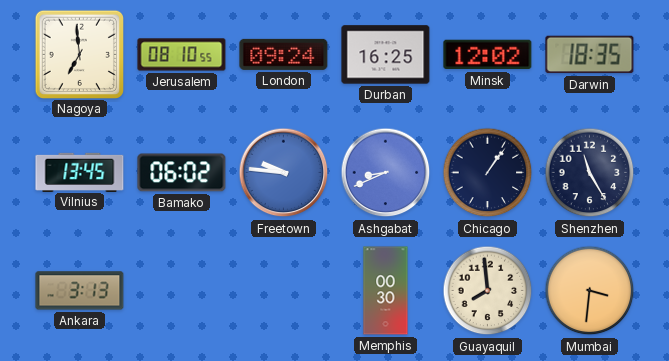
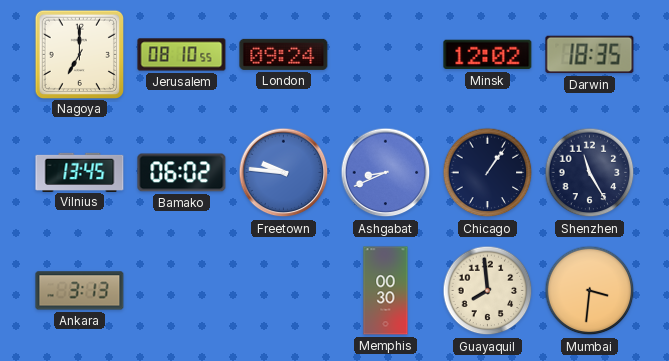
Nagoya: 6:59 -> 7:00
Durban: 16:25 -> none
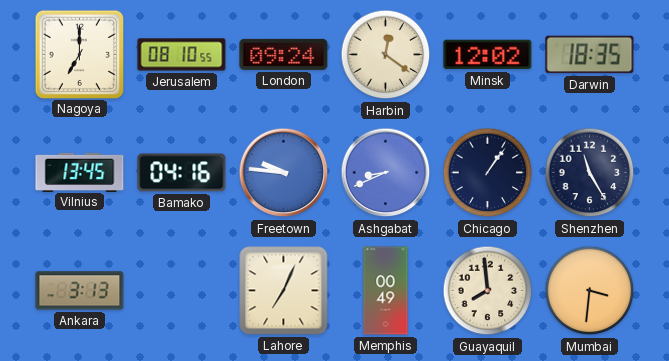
Harbin: none -> 12:21
Bamako: 06:02 -> 04:16
Lahore: none -> 7:04
Memphis: 00:30 -> 00:49
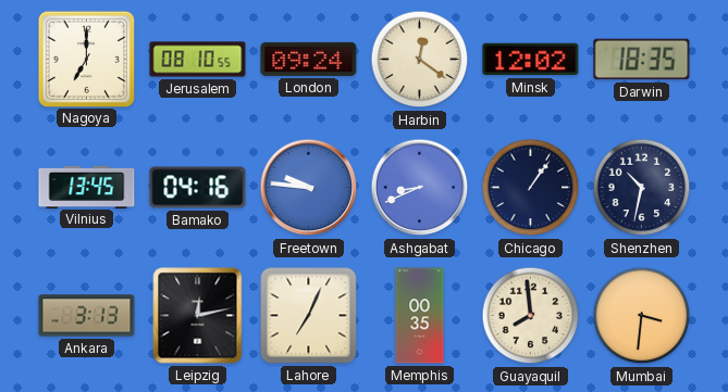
Shenzhen: 11:25 -> 10:32
Leipzig: none -> 12:13
Memphis: 00:49 -> 00:35
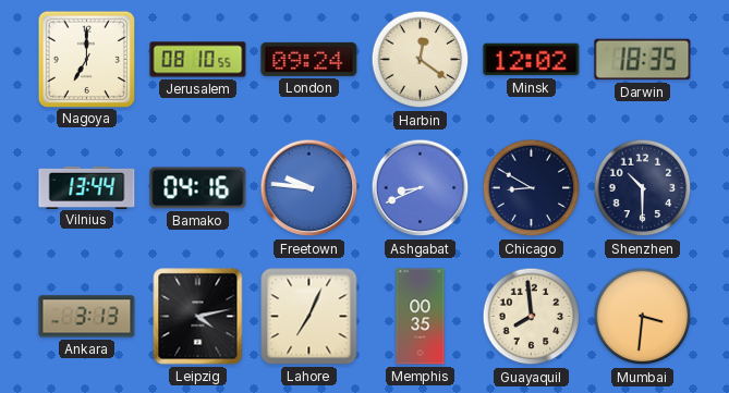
Vilnius: 13:45 -> 13:44
Chicago: 1:06 -> 8:50
Shenzhen: 10:32 -> 10:30
Leipzig: 12:13 -> 4:13
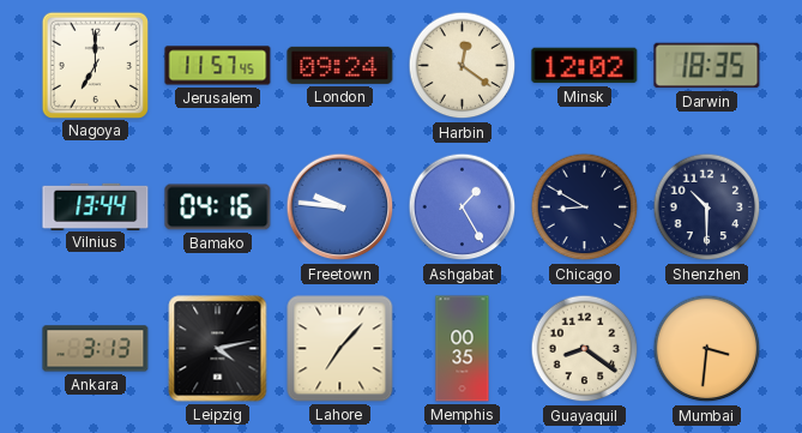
Jerusalem: 08:10 -> 11:57
Ashgabat: 8:41 -> 1:25
Lahore: 7:04 -> 7:07
Guayaquil: 7:59 -> 8:21
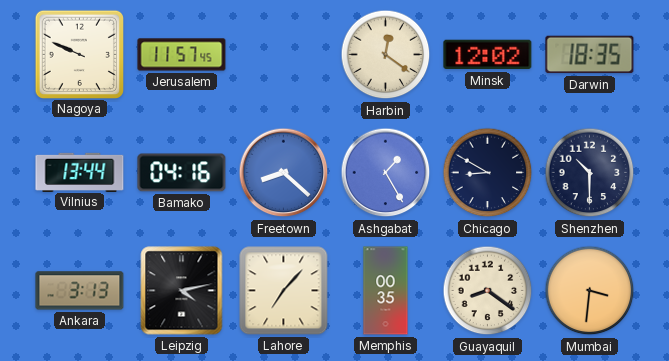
Nagoya: 7:00 -> 9:49
London: 09:24 -> none
Freetown: 9:46 -> 8:22
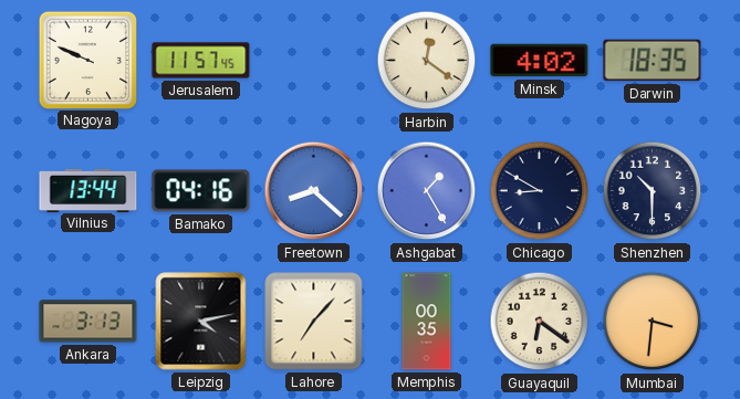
Minsk: 12:02 -> 4:02
Guayaquil: 8:21 -> 6:21
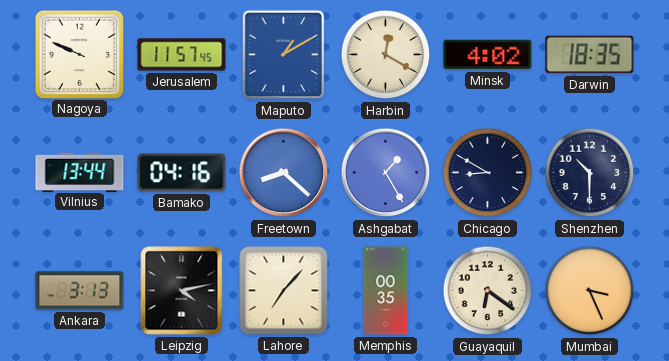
Maputo: none -> 1:10
Harbin: 12:21 -> 12:20
Mumbai: 3:31 -> 3:26
